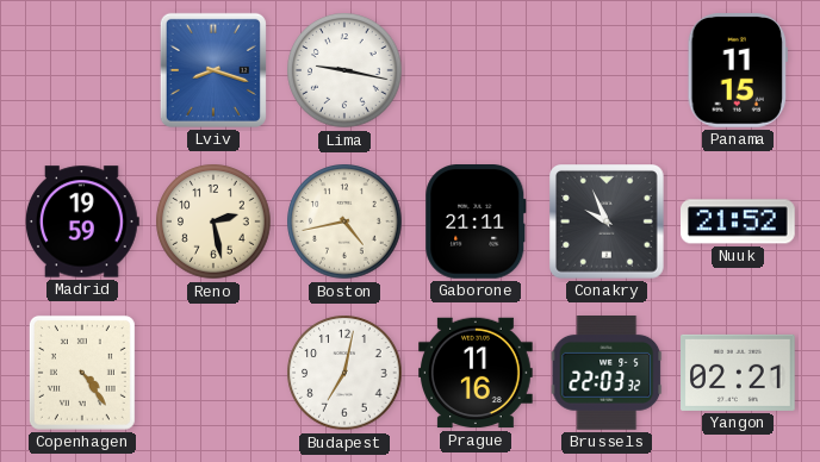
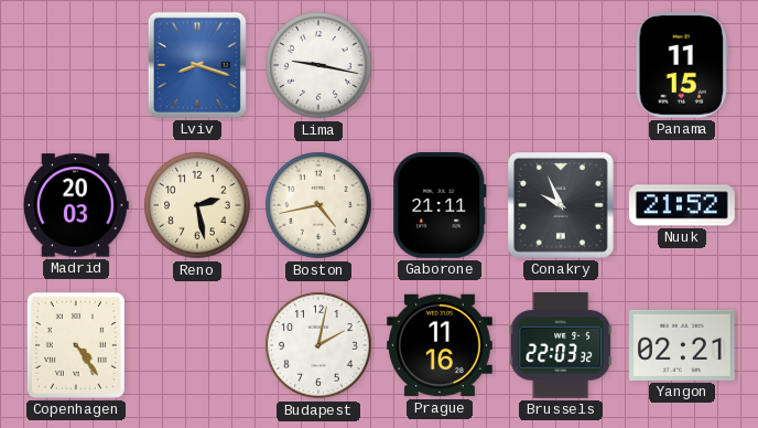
Madrid: 19:59 -> 20:03
Budapest: 7:02 -> 2:02
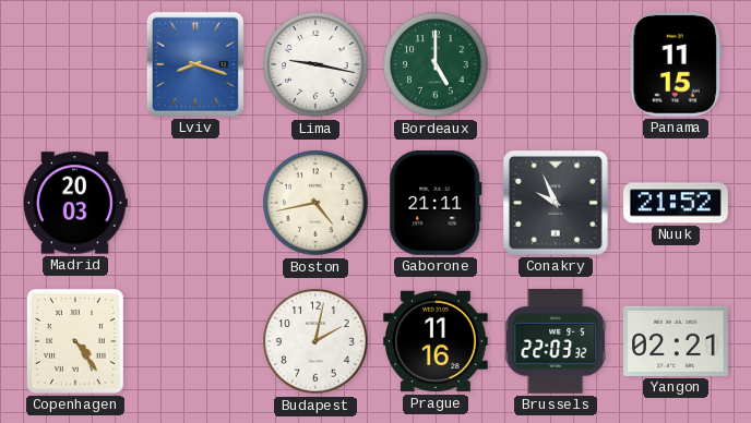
Bordeaux: none -> 5:00
Reno: 2:28 -> none
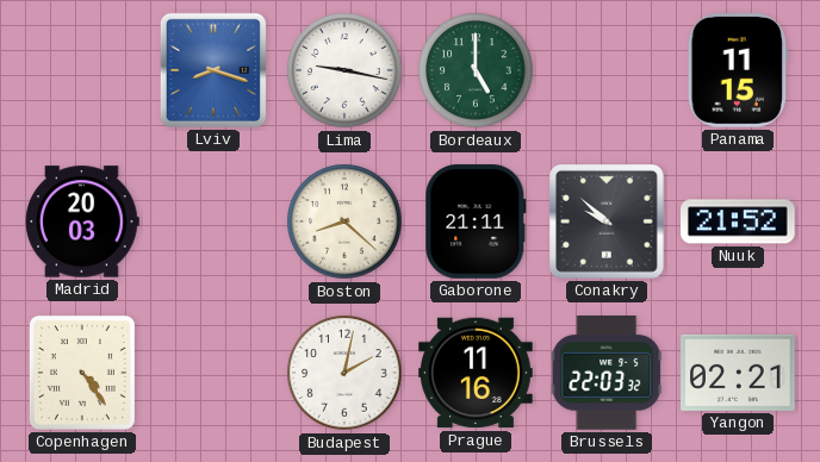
Boston: 4:43 -> 8:22
Conakry: 9:56 -> 9:52
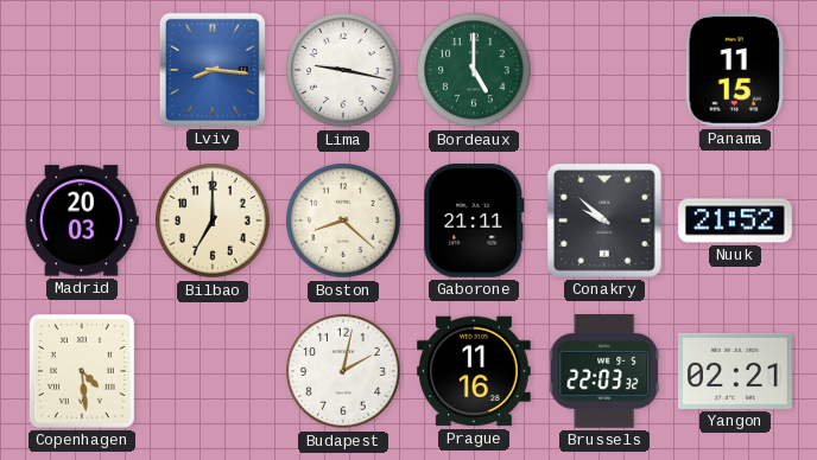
Lviv: 8:18 -> 8:16
Bilbao: none -> 7:00
Copenhagen: 4:24 -> 4:29
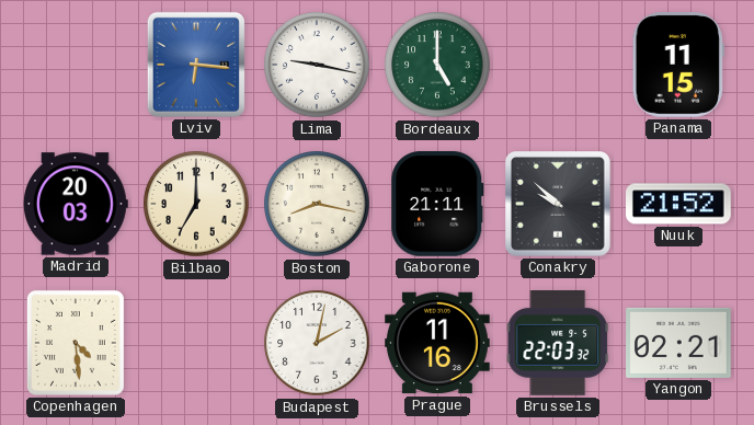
Lviv: 8:16 -> 6:16
Boston: 8:22 -> 8:17
